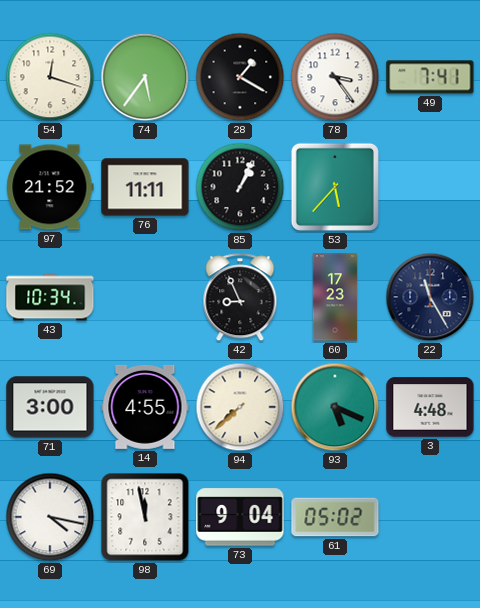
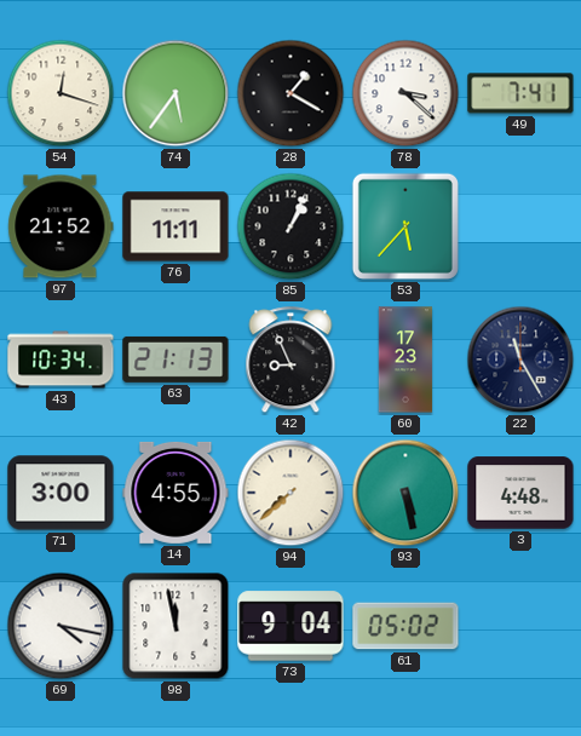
78: 3:24 -> 3:22
63: none -> 21:13
93: 5:19 -> 5:28
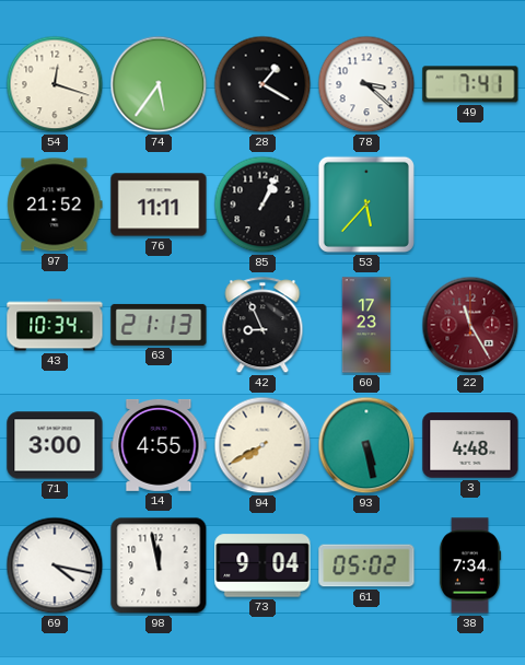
22 dial: navy -> burgundy
94: 7:38 -> 7:40
38: none -> 7:34
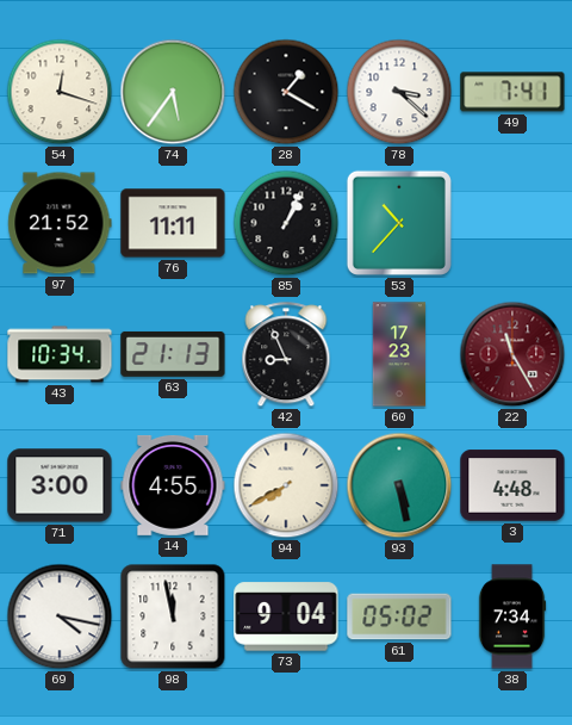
53: 5:37 -> 10:37
